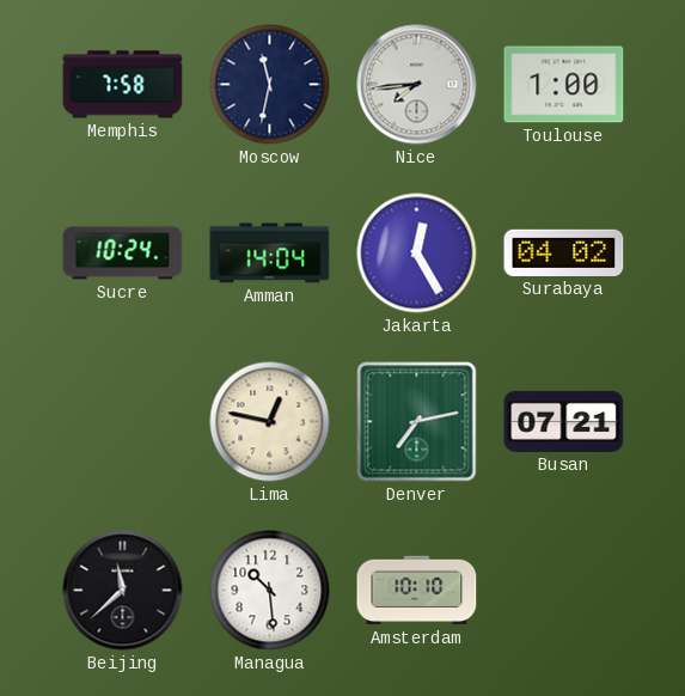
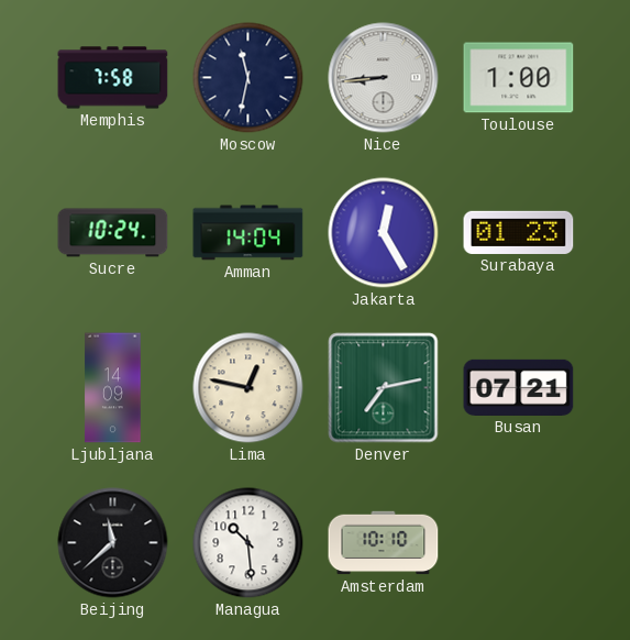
Nice: 7:44 -> 8:44
Surabaya: 04:02 -> 01:23
Ljubljana: none -> 14:09
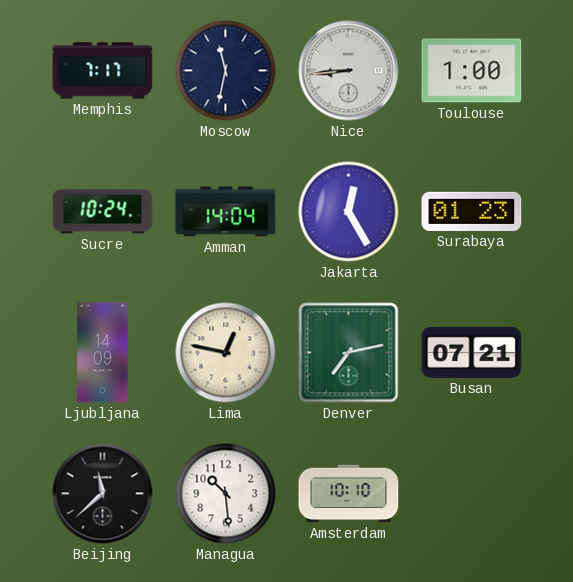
Memphis: 7:58 -> 7:17
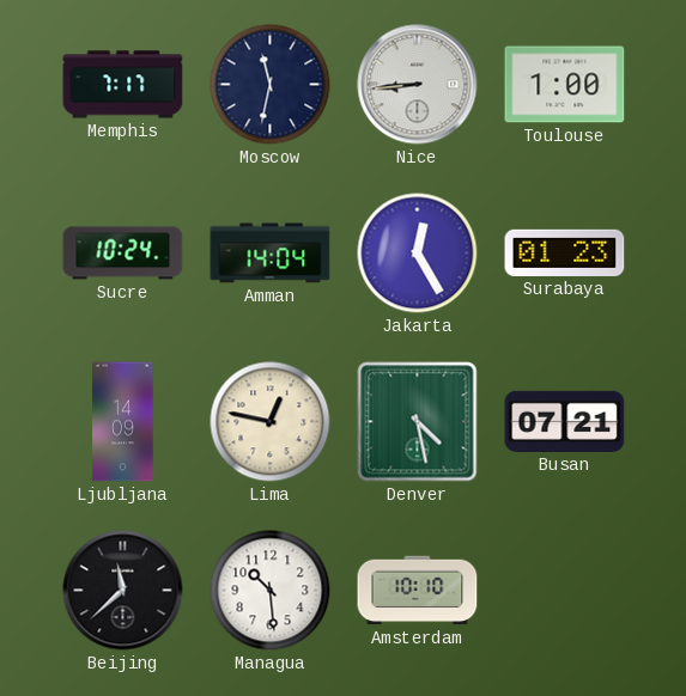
Denver: 7:13 -> 4:28
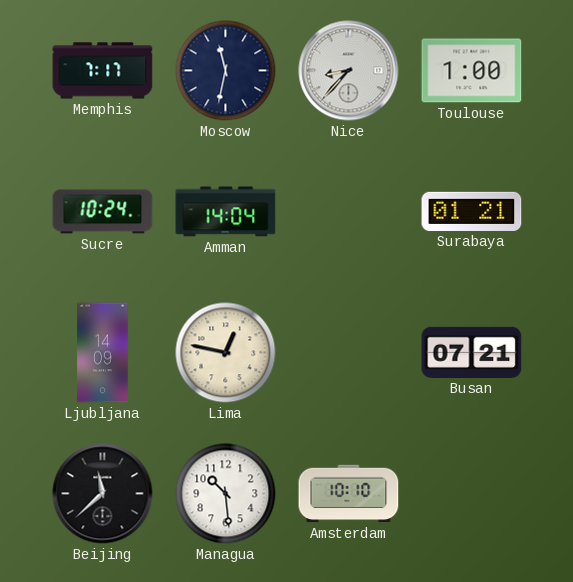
Nice: 8:44 -> 8:37
Jakarta: 12:25 -> none
Surabaya: 01:23 -> 01:21
Denver: 4:28 -> none
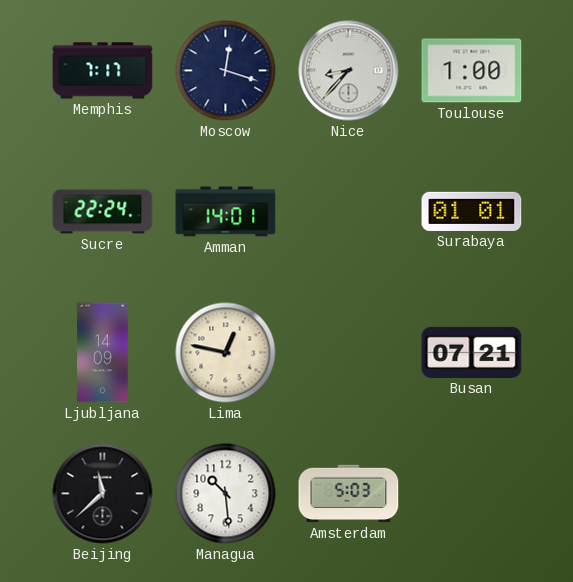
Moscow: 11:32 -> 12:18
Sucre: 10:24 -> 22:24
Amman: 14:04 -> 14:01
Surabaya: 01:21 -> 01:01
Amsterdam: 10:10 -> 5:03
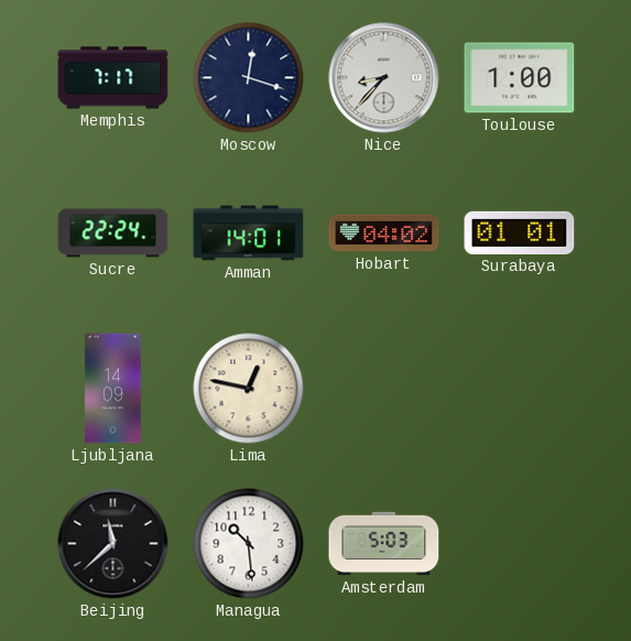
Hobart: none -> 04:02
Busan: 07:21 -> none
